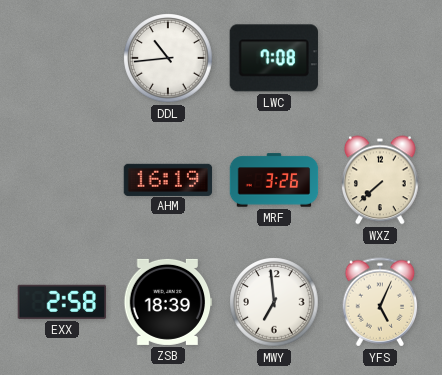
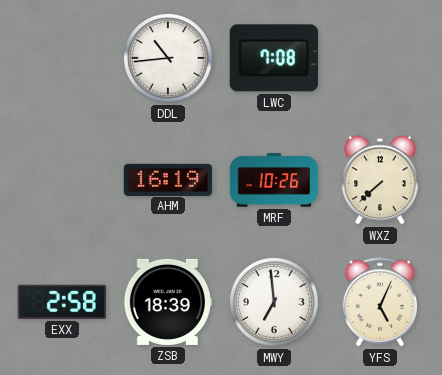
MRF: 3:26 -> 10:26
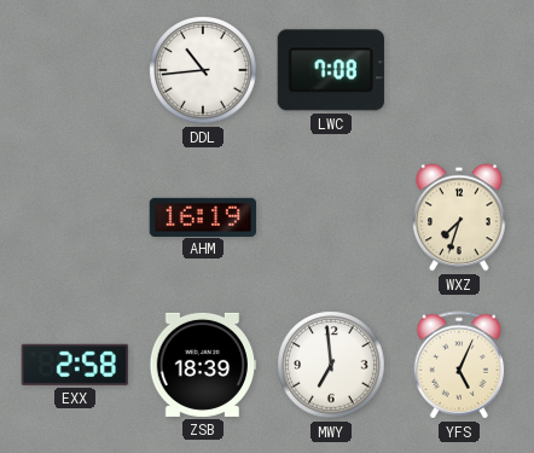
MRF: 10:26 -> none
WXZ: 7:38 -> 7:33
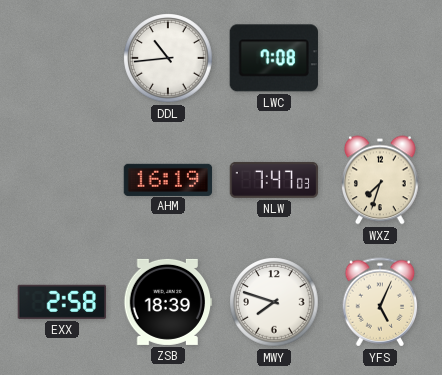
NLW: none -> 7:47
MWY: 6:59 -> 7:48
